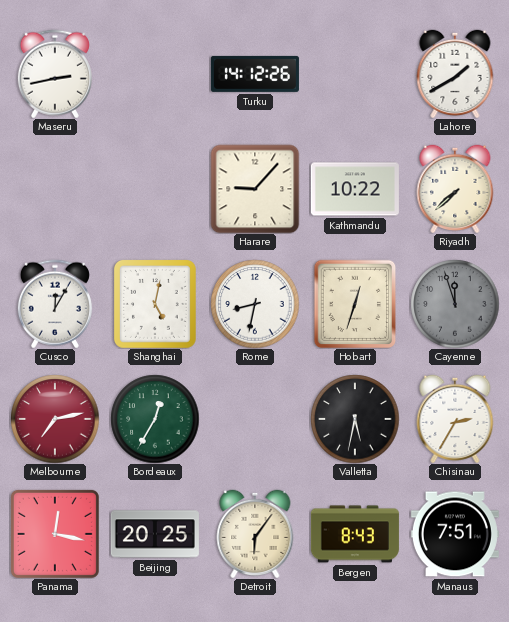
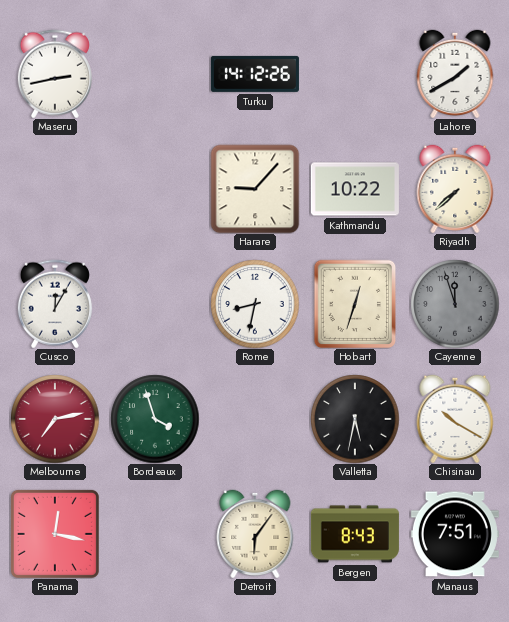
Shanghai: 5:02 -> none
Bordeaux: 12:35 -> 3:57
Chisinau: 2:35 -> 10:20
Beijing: 20:25 -> none
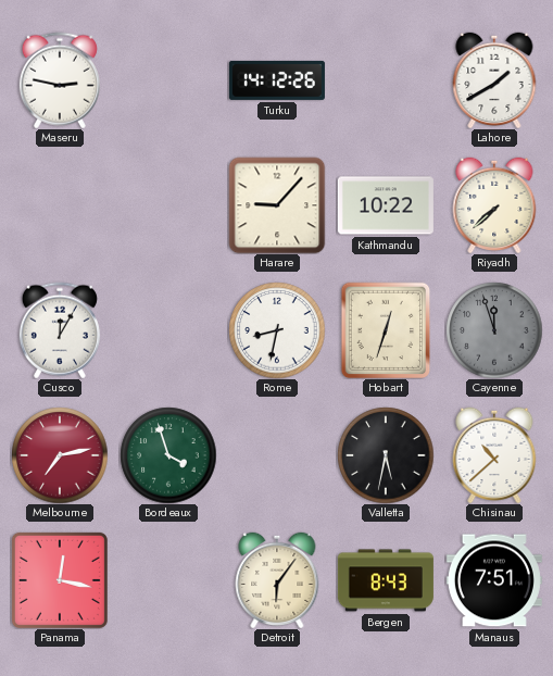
Maseru: 2:43 -> 2:47
Chisinau: 10:20 -> 10:38
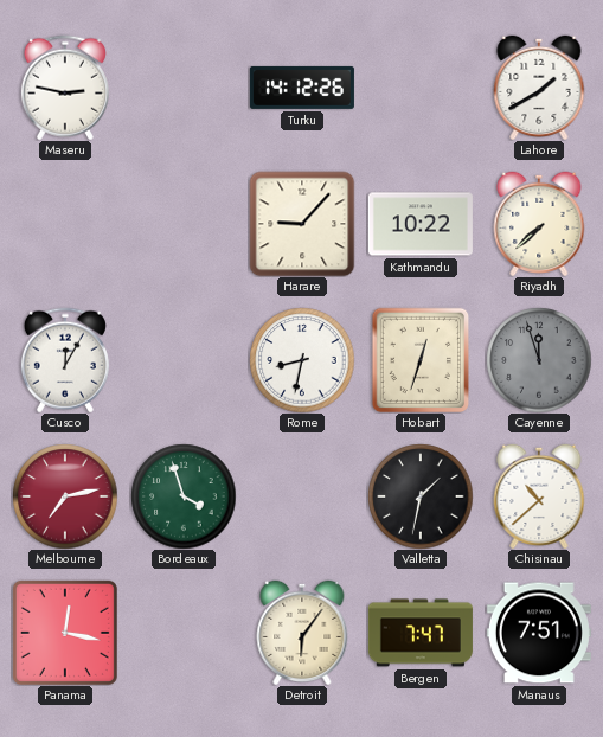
Valletta: 5:32 -> 1:32
Bergen: 8:43 -> 7:47
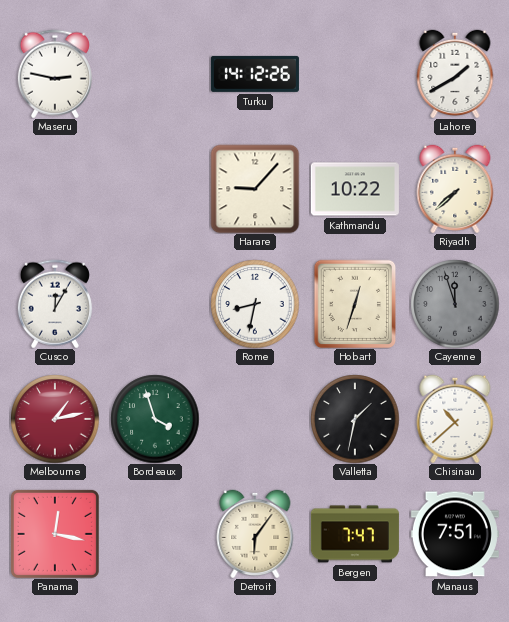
Melbourne: 7:13 -> 1:13
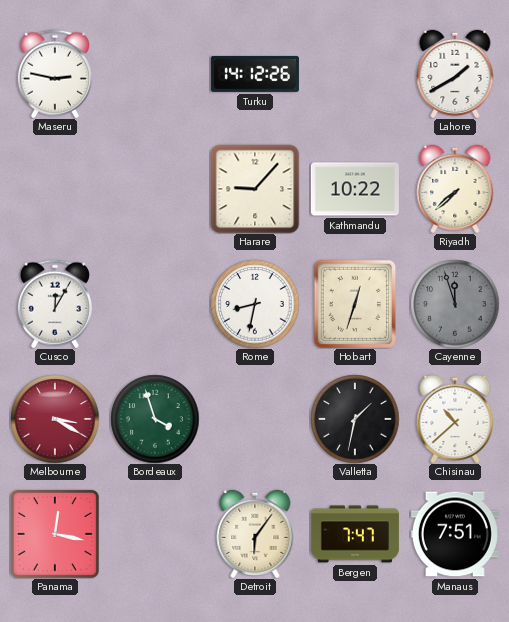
Melbourne: 1:13 -> 3:20
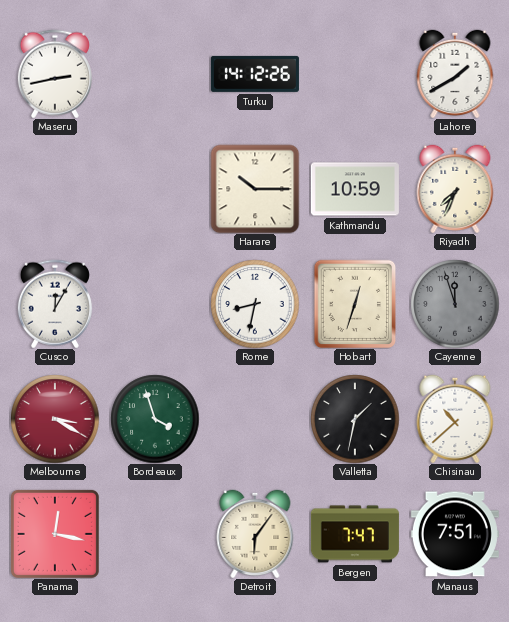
Maseru: 2:47 -> 2:43
Harare: 9:07 -> 10:15
Kathmandu: 10:22 -> 10:59
Riyadh: 7:38 -> 7:34
